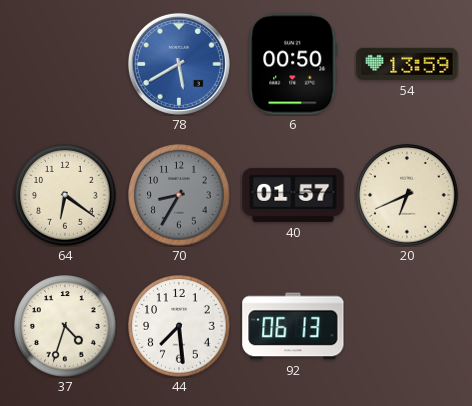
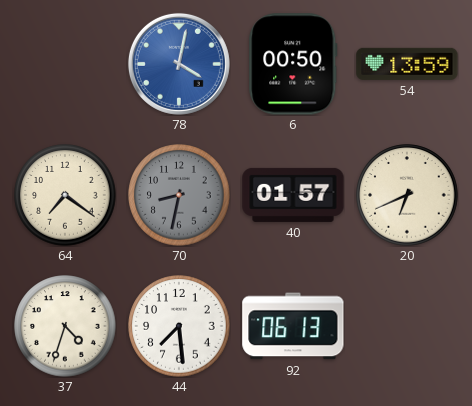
78: 5:40 -> 4:02
64: 6:21 -> 7:21
70: 8:35 -> 8:32
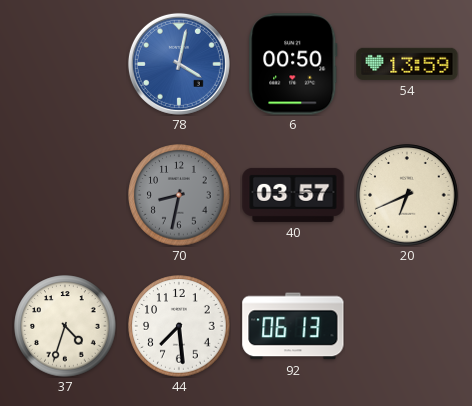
64: 7:21 -> none
40: 01:57 -> 03:57
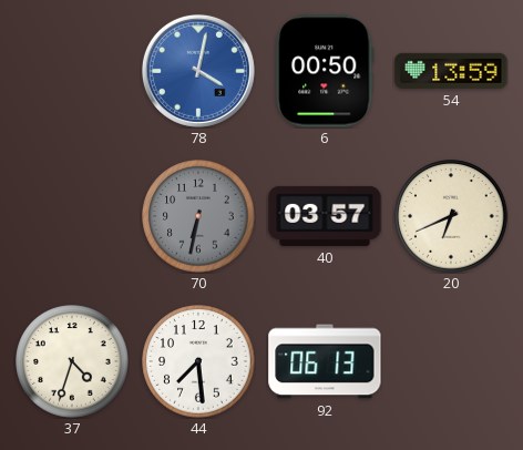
70: 8:32 -> 6:32
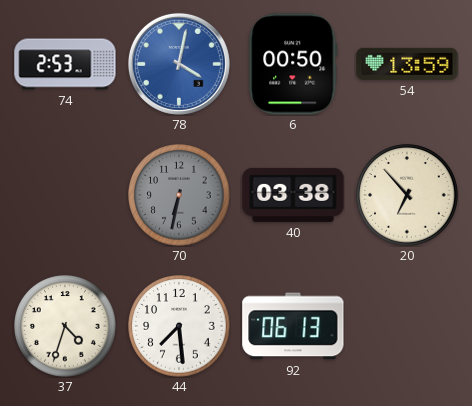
74: none -> 2:53
40: 03:57 -> 03:38
20: 6:41 -> 6:53
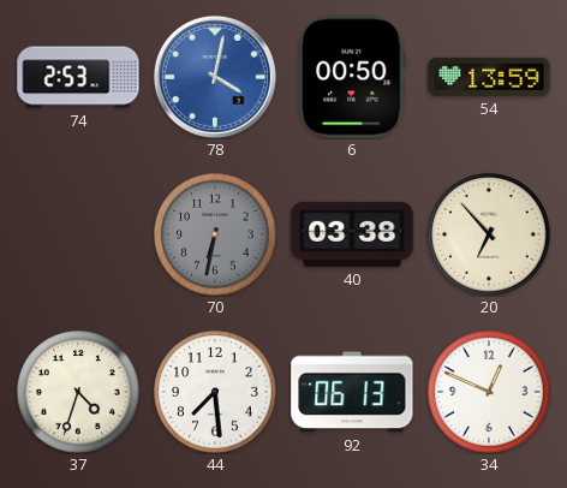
34: none -> 12:49
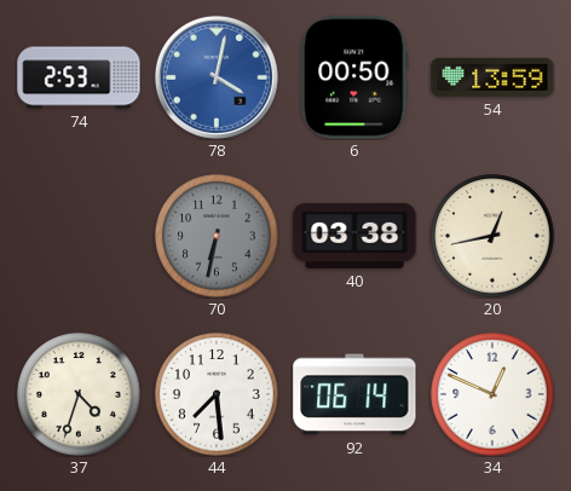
20: 6:53 -> 12:43
92: 06:13 -> 06:14
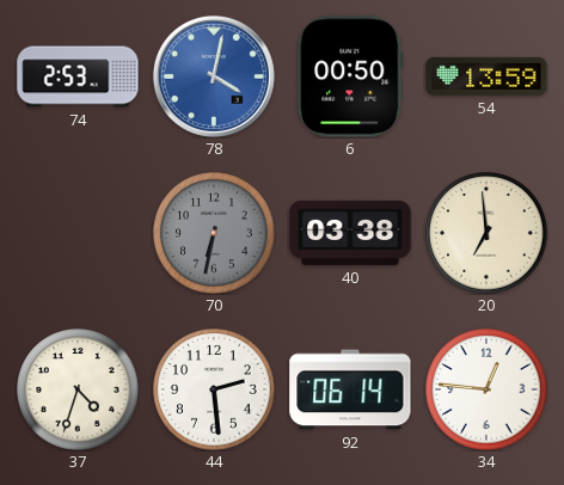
20: 12:43 -> 6:59
44: 7:29 -> 2:29
34: 12:49 -> 12:46
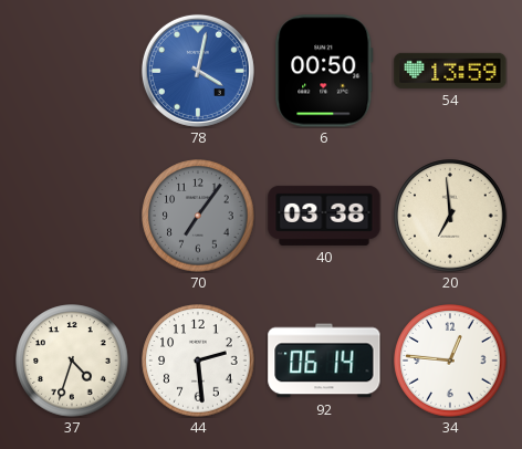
74: 2:53 -> none
70: 6:32 -> 7:06
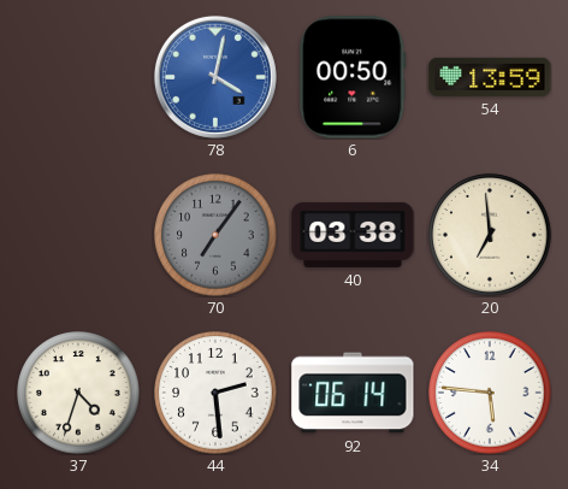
34: 12:46 -> 5:46
